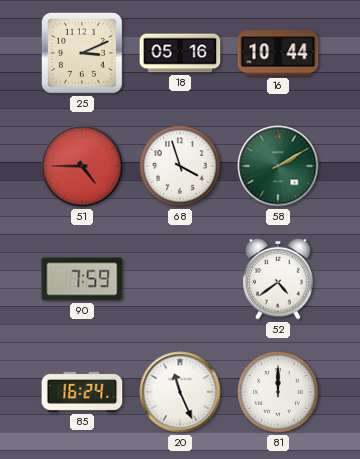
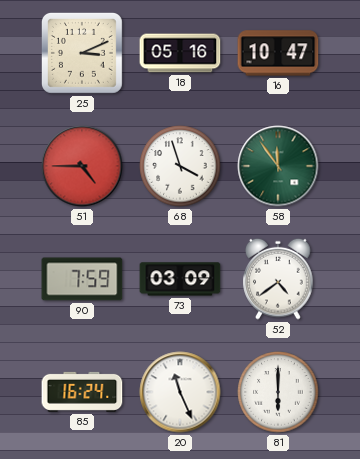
16: 10:44 -> 10:47
58: 2:10 -> 11:54
73: none -> 03:09
81: 12:00 -> 6:00
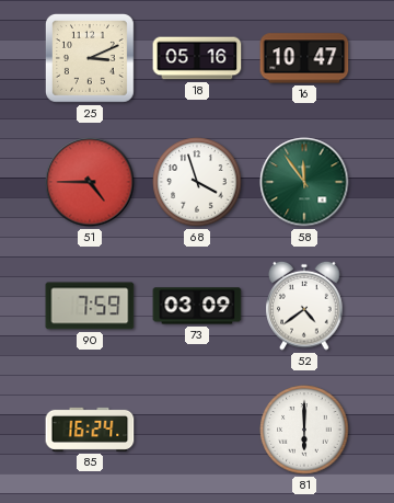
20: 11:26 -> none
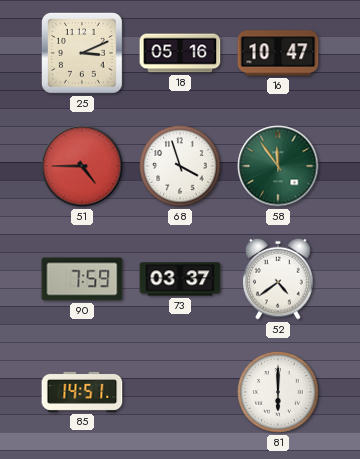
73: 03:09 -> 03:37
85: 16:24 -> 14:51
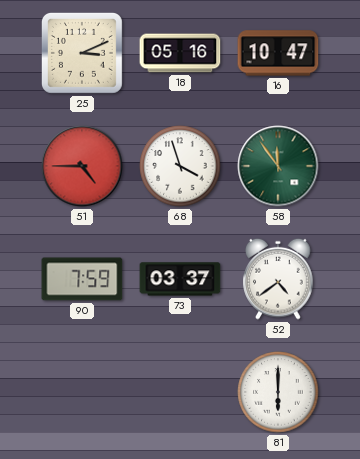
85: 14:51 -> none
